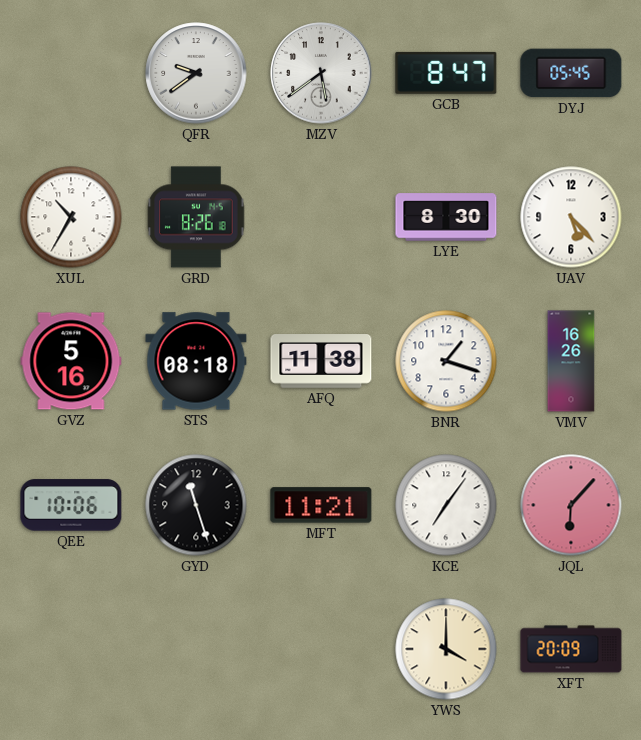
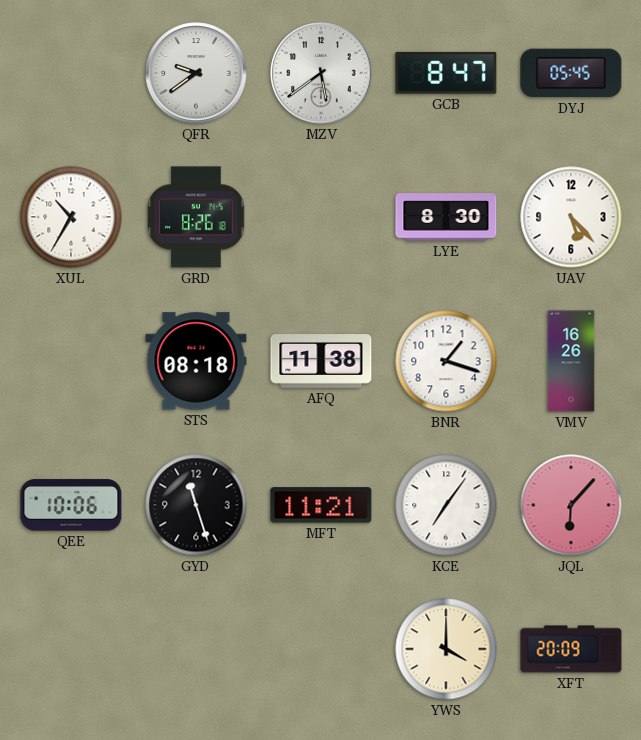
GVZ: 5:16 -> none
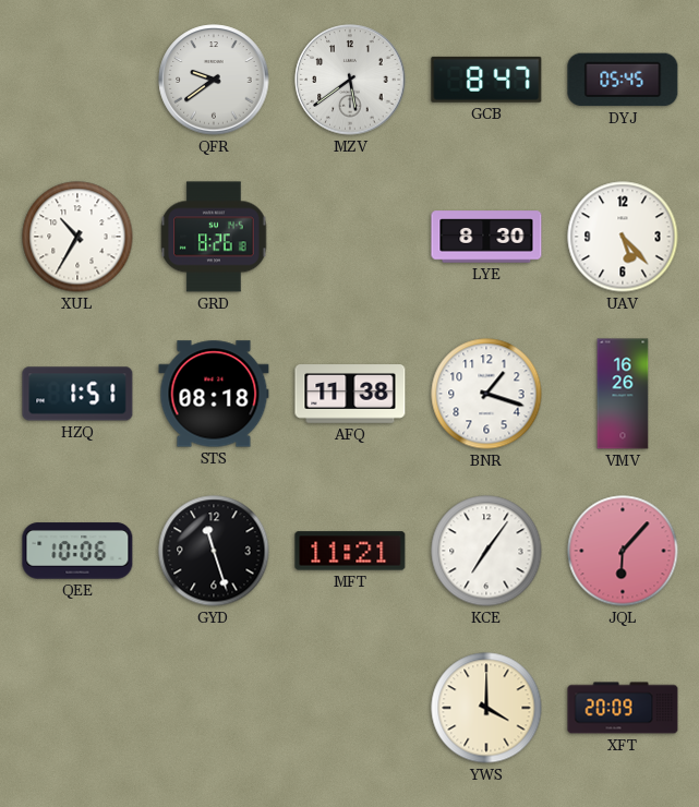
HZQ: none -> 1:51
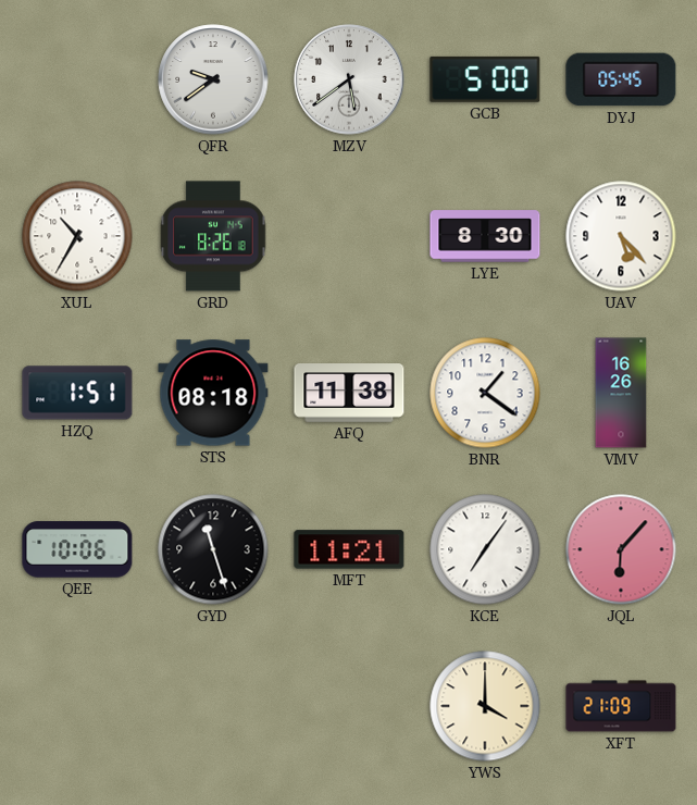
GCB: 8:47 -> 5:00
BNR: 1:18 -> 1:21
XFT: 20:09 -> 21:09
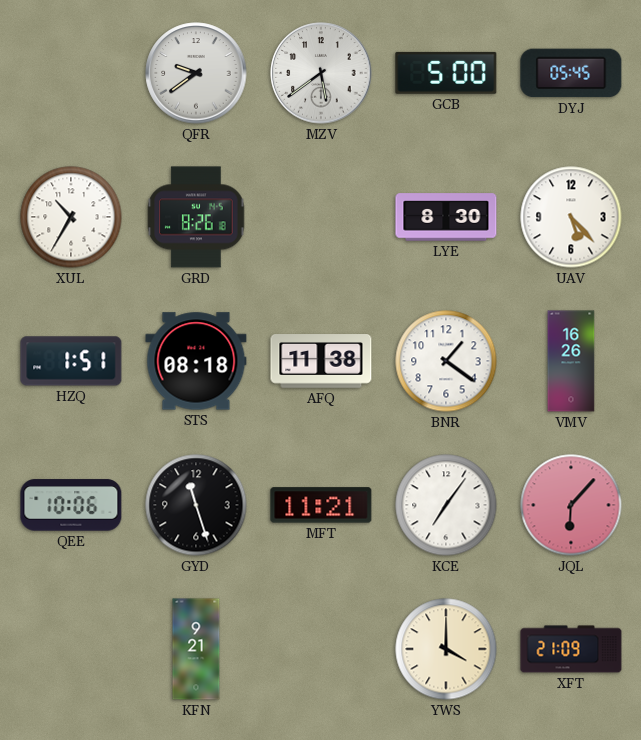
KFN: none -> 9:21
